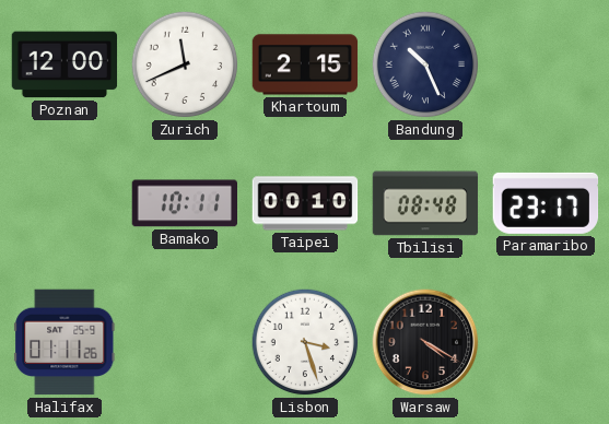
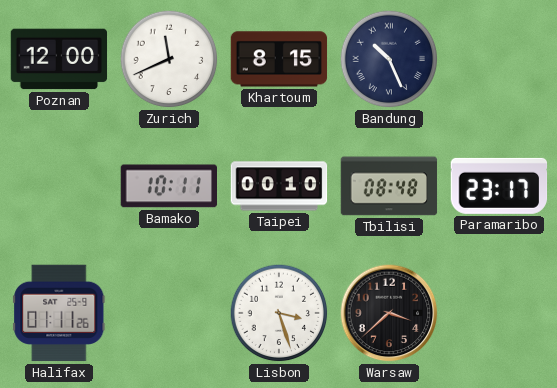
Khartoum: 2:15 -> 8:15
Warsaw: 4:20 -> 3:38
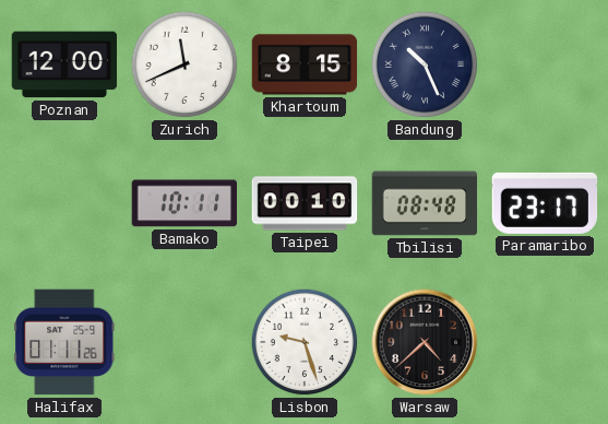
Lisbon: 3:27 -> 9:27
Warsaw: 3:38 -> 4:38
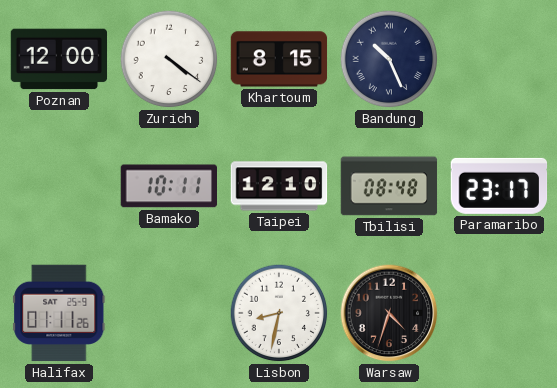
Zurich: 11:41 -> 4:21
Taipei: 00:10 -> 12:10
Lisbon: 9:27 -> 8:32
Warsaw: 4:38 -> 4:33
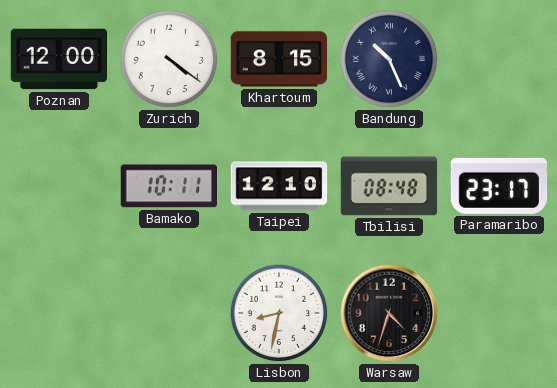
Halifax: 01:11 -> none
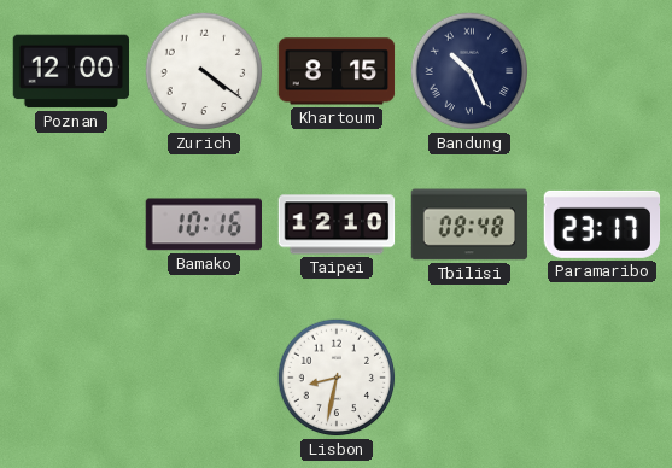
Bamako: 10:11 -> 10:16
Warsaw: 4:33 -> none
